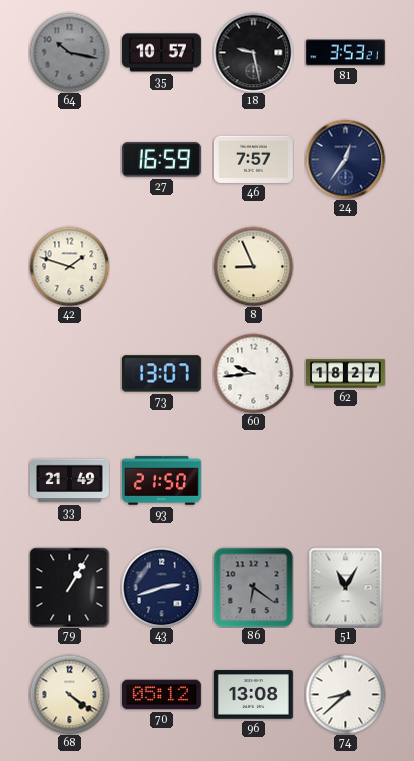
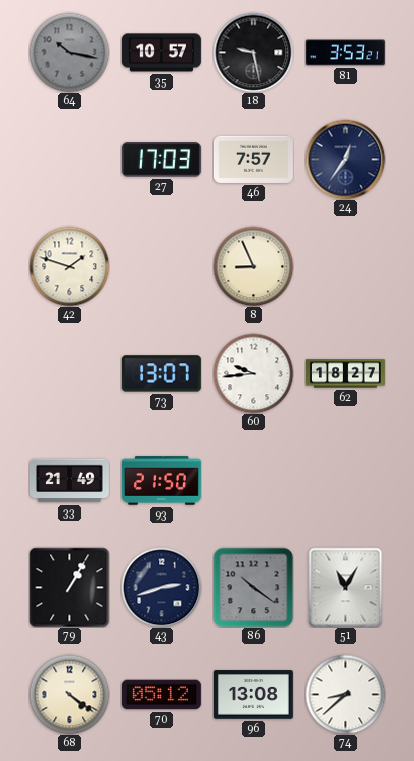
27: 16:59 -> 17:03
86: 6:21 -> 10:21
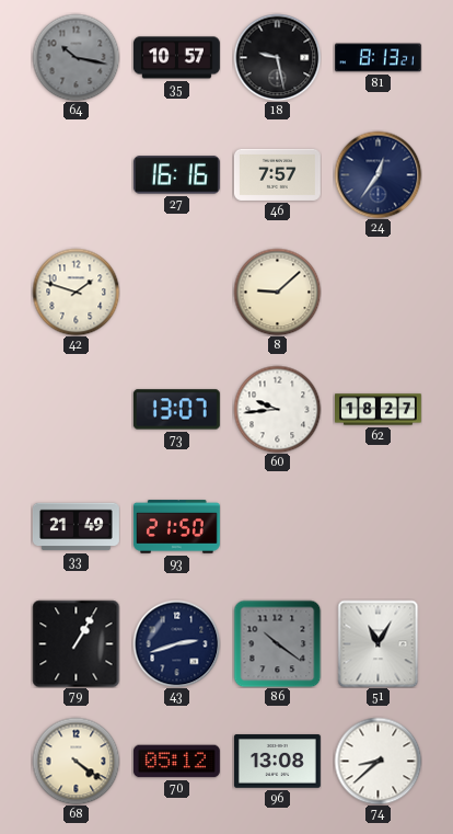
81: 3:53 -> 8:13
27: 17:03 -> 16:16
8: 8:56 -> 9:08
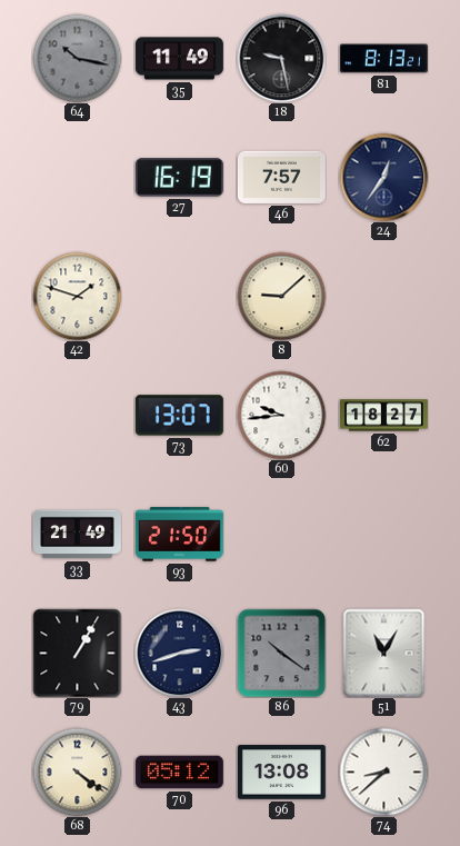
35: 10:57 -> 11:49
27: 16:16 -> 16:19
